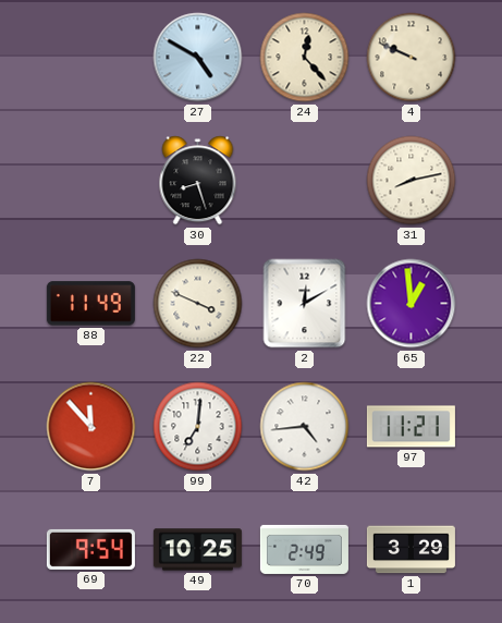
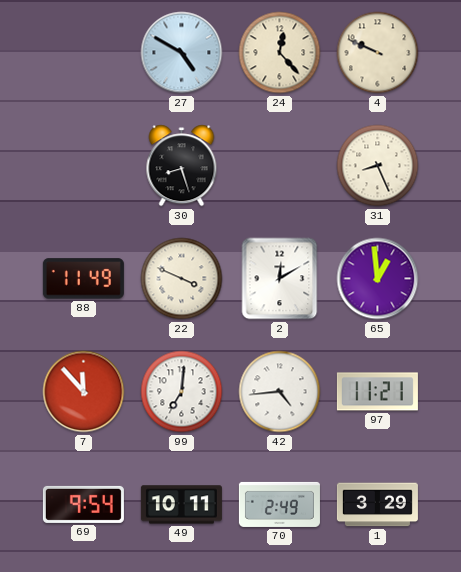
31: 8:13 -> 8:26
49: 10:25 -> 10:11
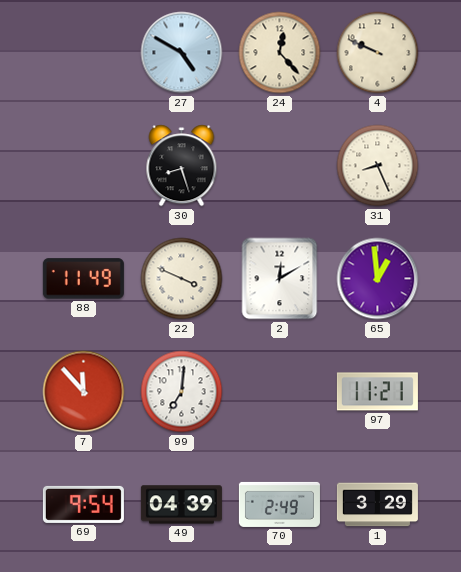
42: 4:44 -> none
49: 10:11 -> 04:39
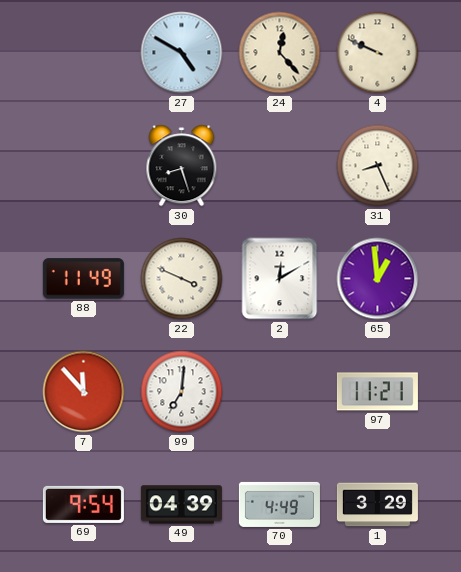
70: 2:49 -> 4:49
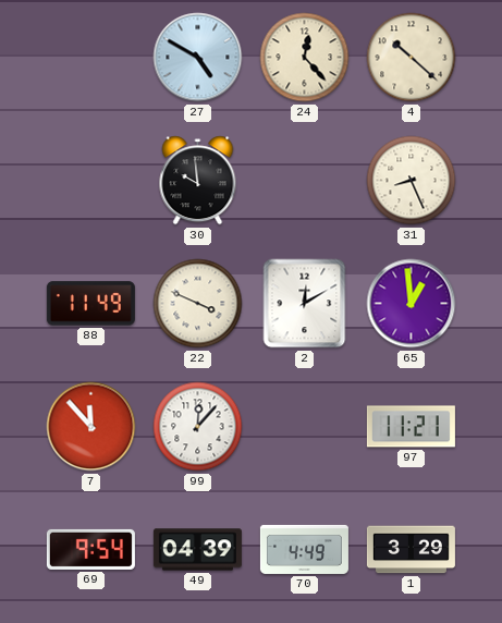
4: 9:49 -> 10:22
30: 8:27 -> 9:59
99: 7:01 -> 12:07
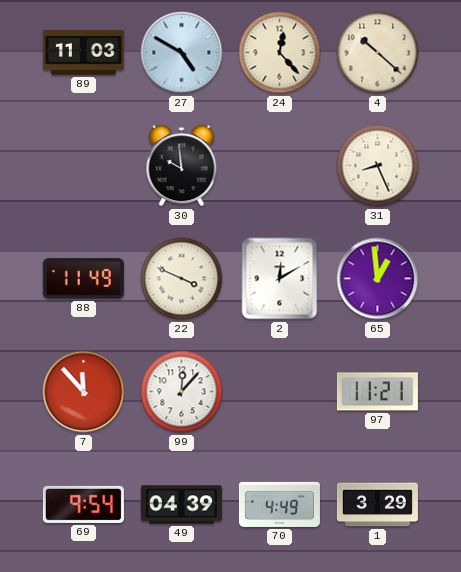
89: none -> 11:03
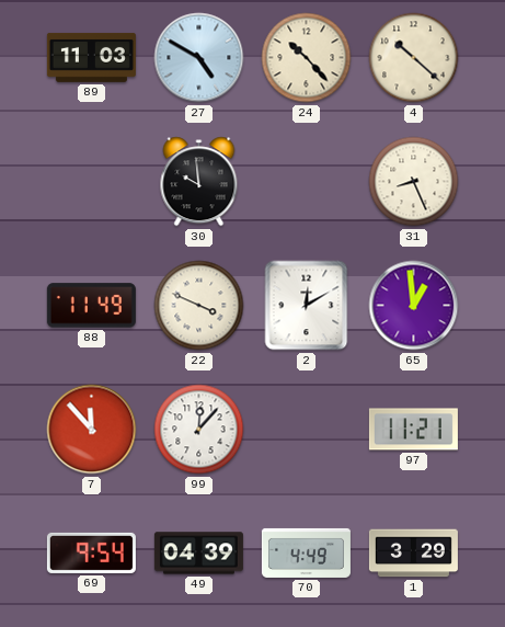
24: 12:23 -> 10:23
